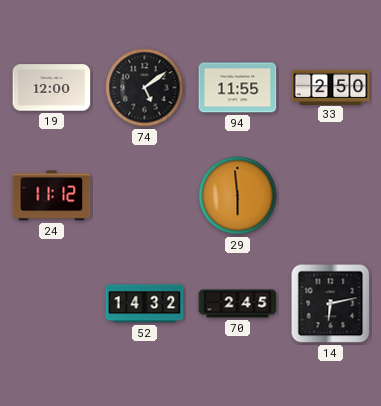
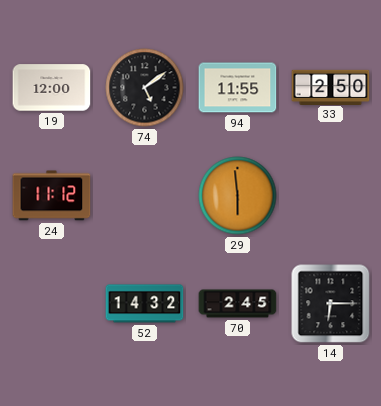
14: 6:13 -> 6:15
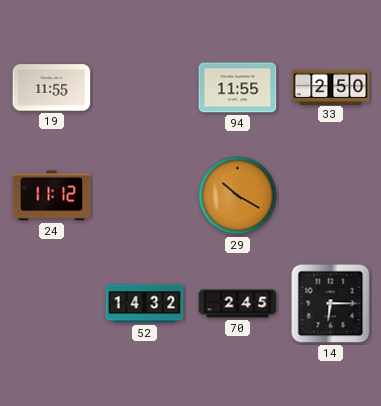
19: 12:00 -> 11:55
74: 5:09 -> none
29: 5:59 -> 10:20
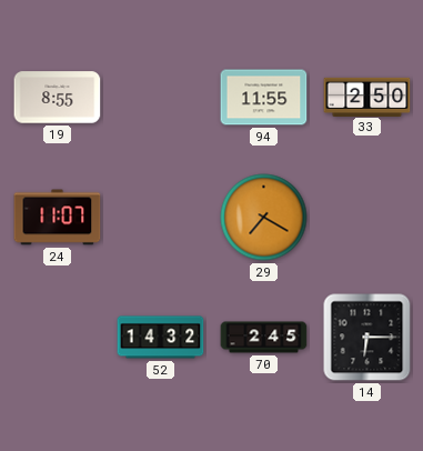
19: 11:55 -> 8:55
24: 11:12 -> 11:07
29: 10:20 -> 7:20
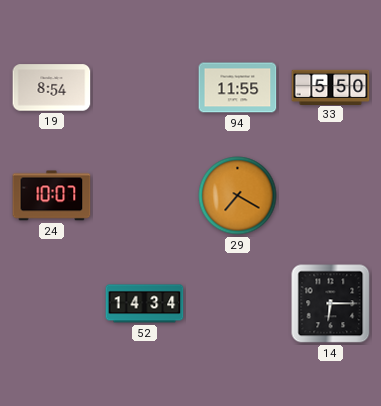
19: 8:55 -> 8:54
33: 2:50 -> 5:50
24: 11:07 -> 10:07
52: 14:32 -> 14:34
70: 2:45 -> none
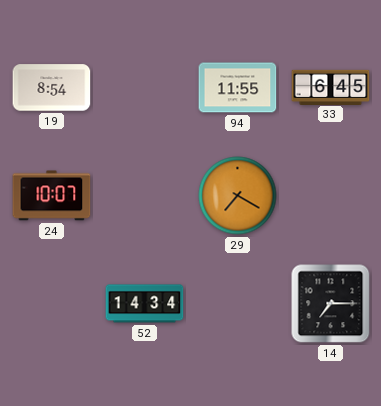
33: 5:50 -> 6:45
14: 6:15 -> 7:15
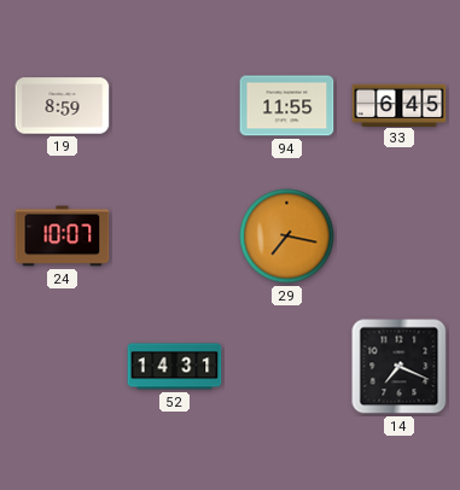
19: 8:54 -> 8:59
29: 7:20 -> 7:17
52: 14:34 -> 14:31
14: 7:15 -> 7:19
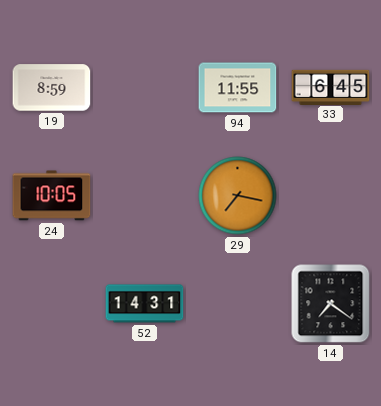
24: 10:07 -> 10:05
14: 7:19 -> 7:21
